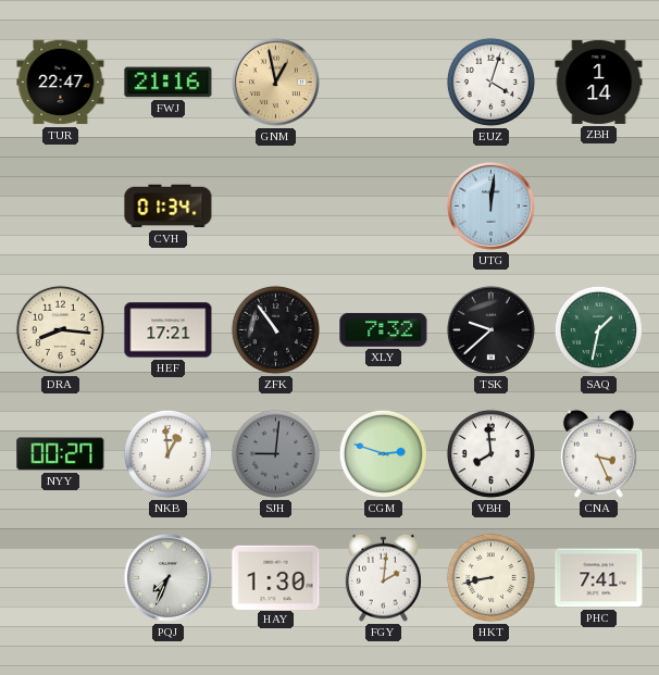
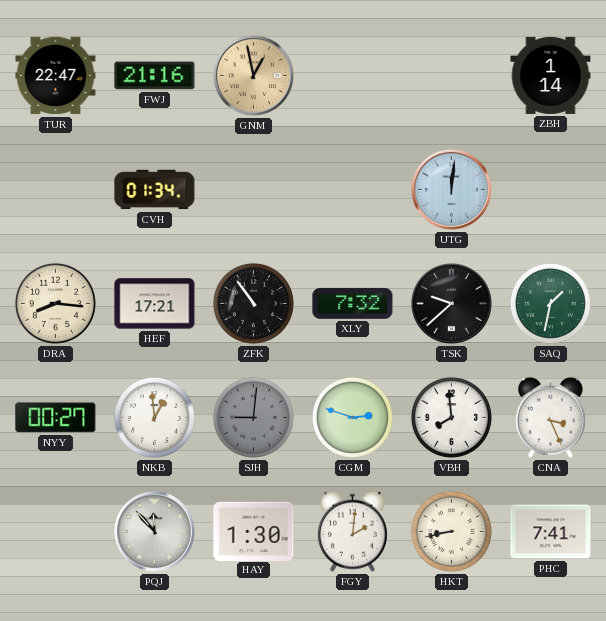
EUZ: 4:03 -> none
PQJ: 7:34 -> 11:53
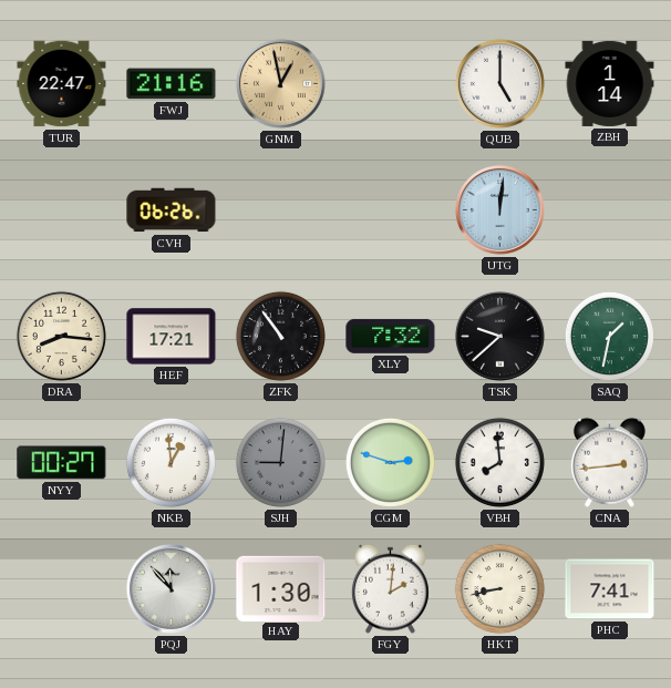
QUB: none -> 5:00
CVH: 01:34 -> 06:26
CNA: 3:26 -> 2:44
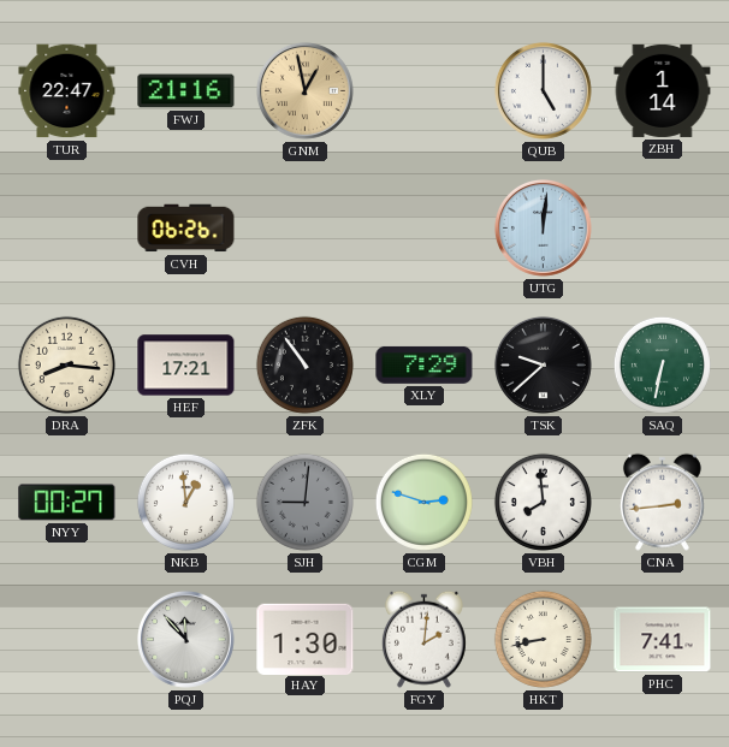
XLY: 7:32 -> 7:29
SAQ: 1:32 -> 6:32
